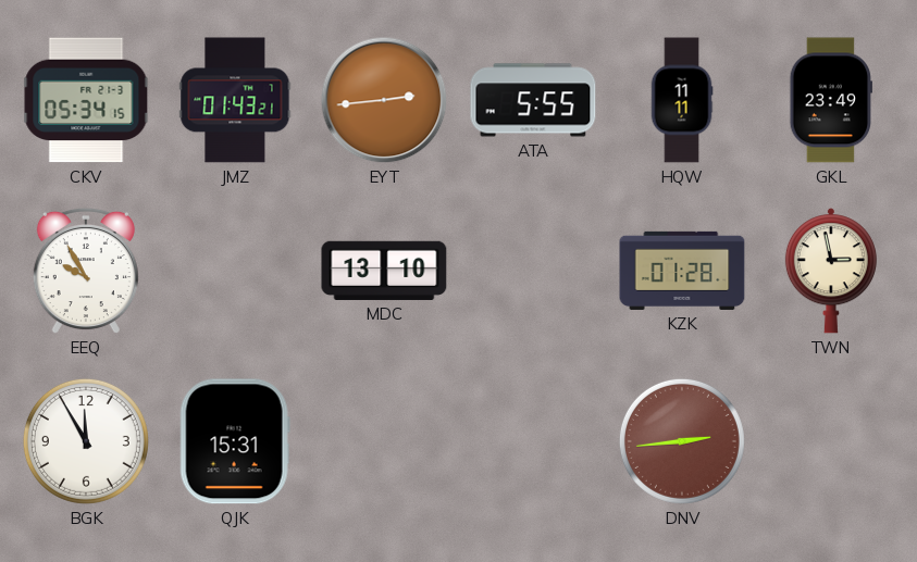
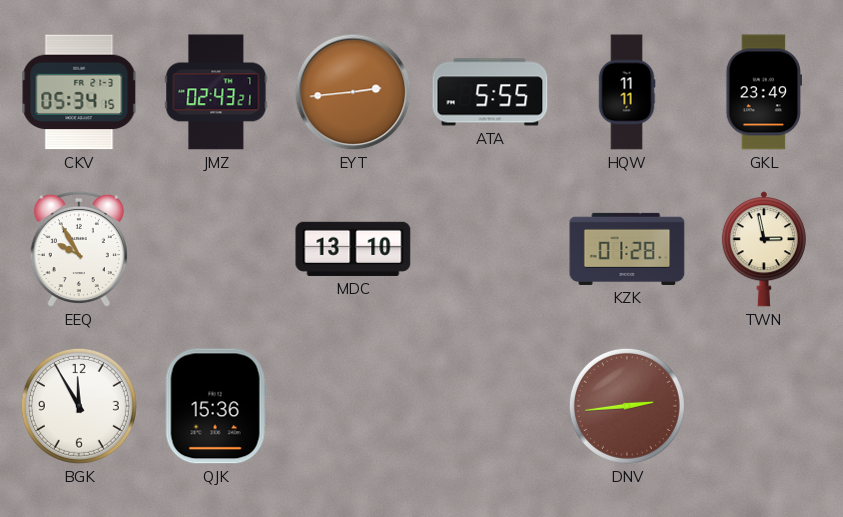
JMZ: 01:43 -> 02:43
QJK: 15:31 -> 15:36
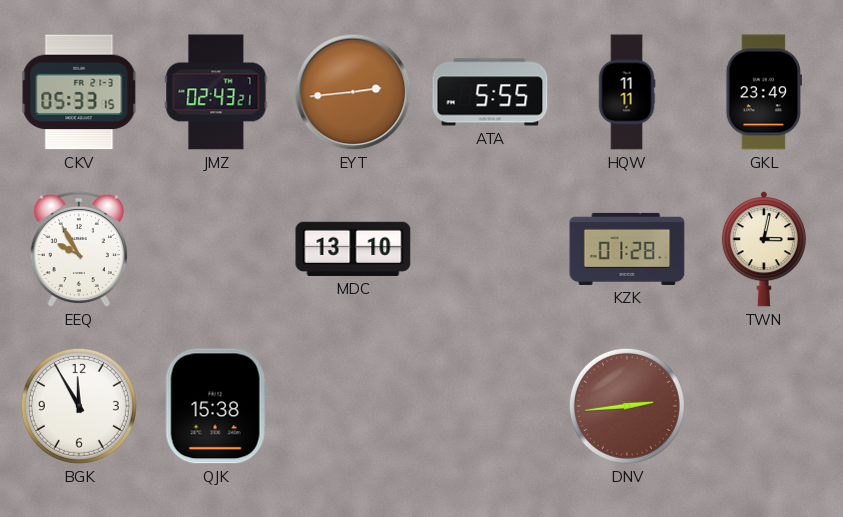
CKV: 05:34 -> 05:33
TWN: 2:58 -> 3:02
QJK: 15:36 -> 15:38
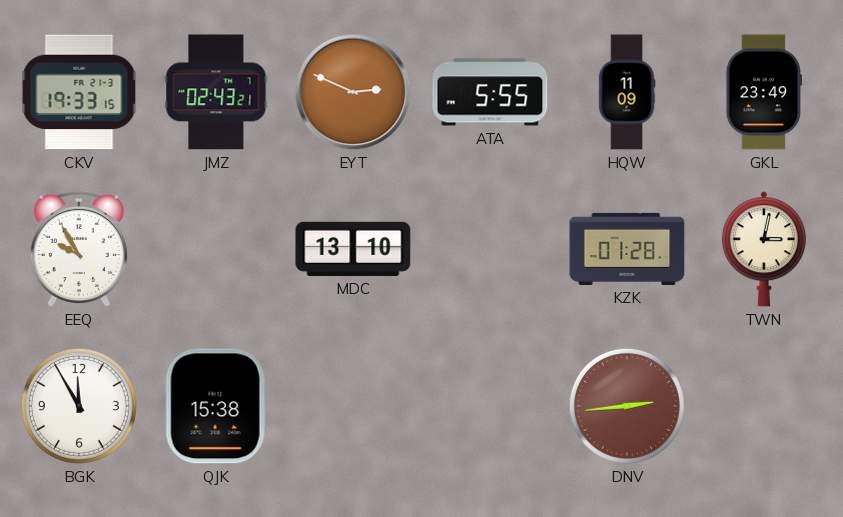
CKV: 05:33 -> 19:33
EYT: 2:44 -> 2:49
HQW: 11:11 -> 11:09
